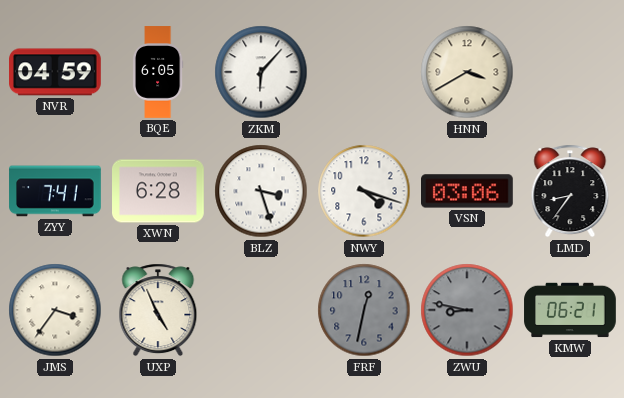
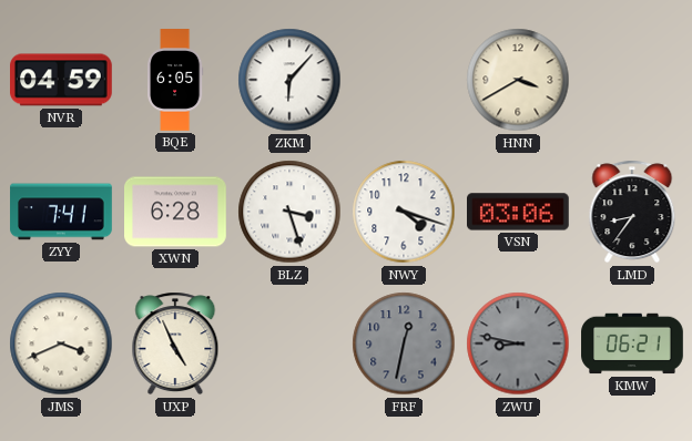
JMS: 3:36 -> 3:41
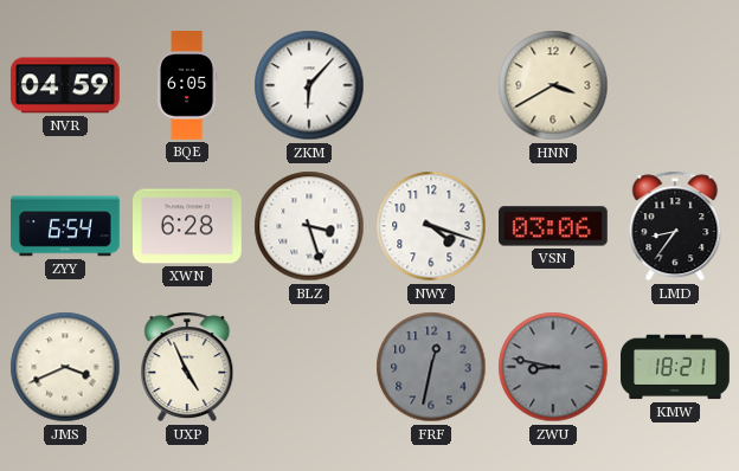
ZYY: 7:41 -> 6:54
KMW: 06:21 -> 18:21
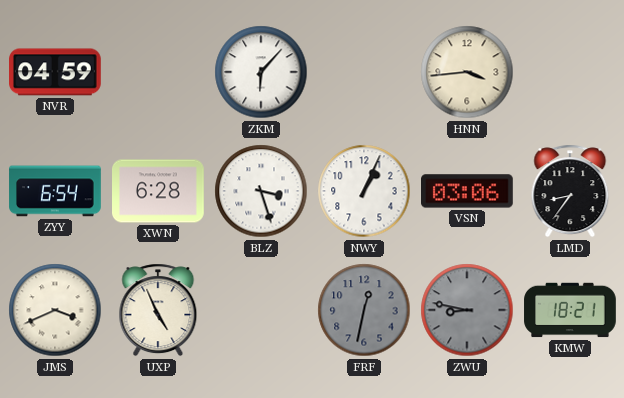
BQE: 6:05 -> none
HNN: 3:40 -> 3:44
NWY: 4:18 -> 1:04
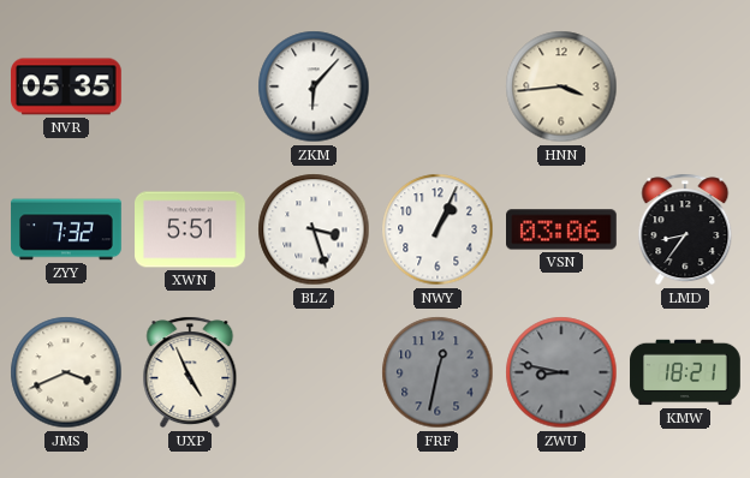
NVR: 04:59 -> 05:35
ZYY: 6:54 -> 7:32
XWN: 6:28 -> 5:51
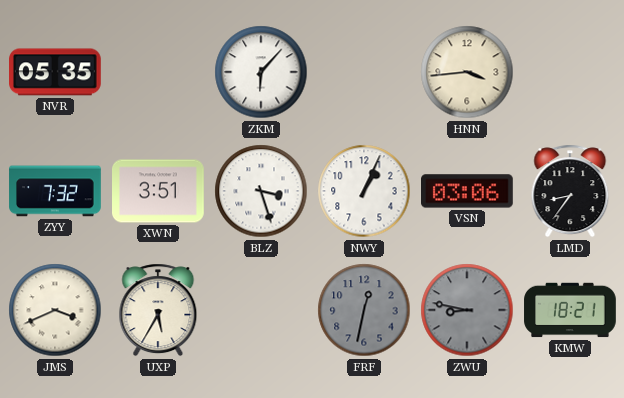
XWN: 5:51 -> 3:51
UXP: 4:56 -> 5:35
